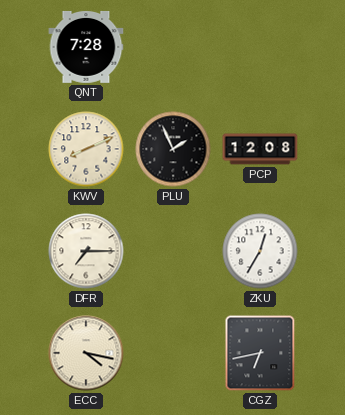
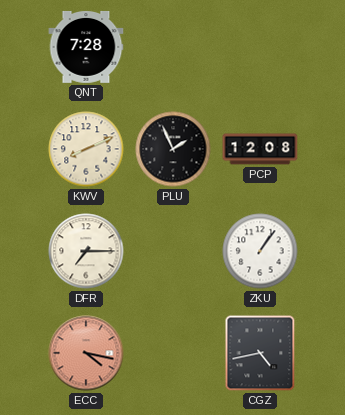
ZKU: 12:35 -> 1:06
ECC dial: cream -> salmon
CGZ: 6:43 -> 4:43
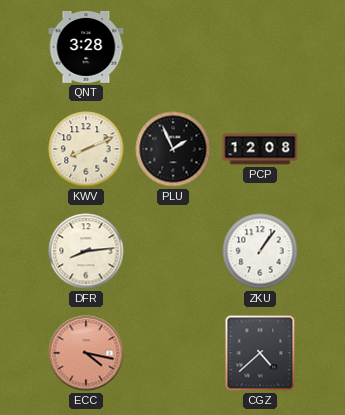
QNT: 7:28 -> 3:28
DFR: 7:15 -> 8:14
CGZ: 4:43 -> 4:38
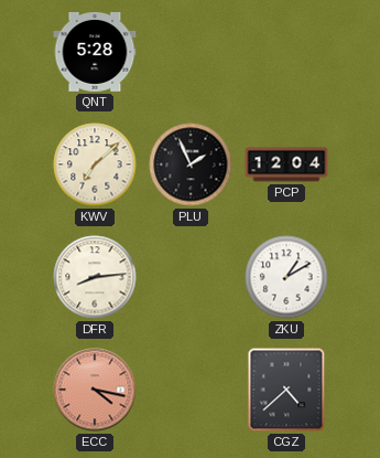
QNT: 3:28 -> 5:28
KWV: 8:11 -> 7:08
PCP: 12:08 -> 12:04
ZKU: 1:06 -> 1:10
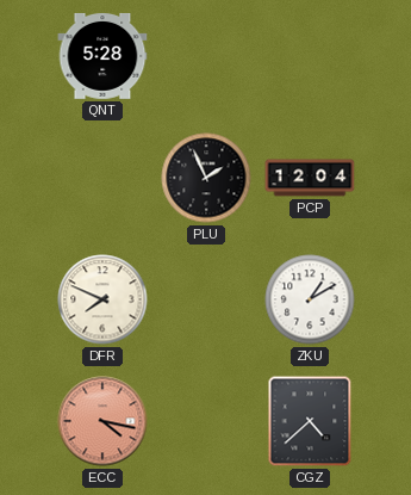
KWV: 7:08 -> none
DFR: 8:14 -> 7:49
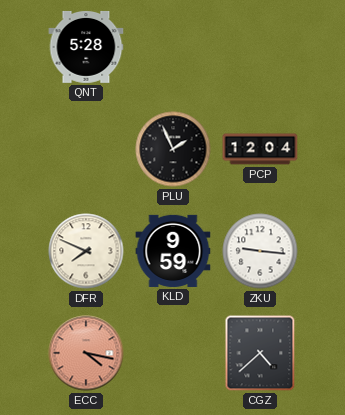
KLD: none -> 9:59
ZKU: 1:10 -> 9:16
